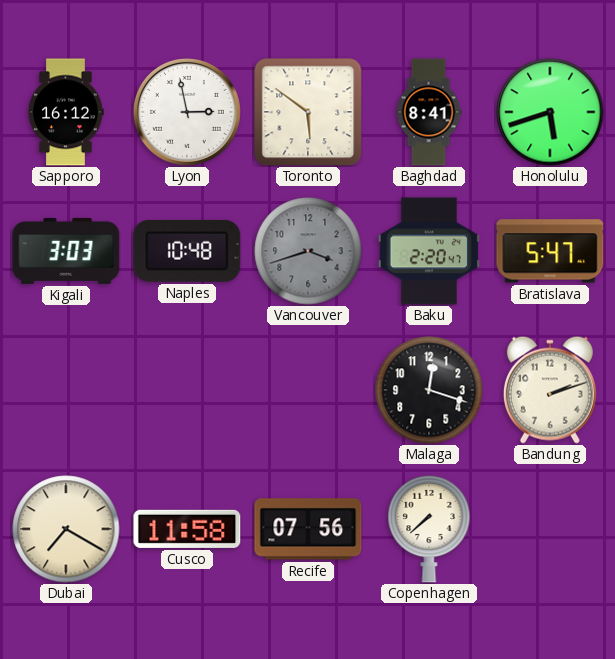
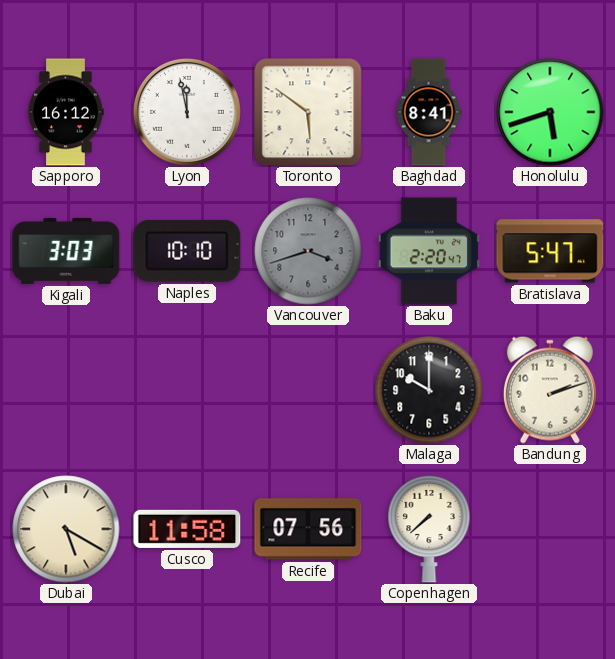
Lyon: 2:58 -> 11:58
Naples: 10:48 -> 10:10
Malaga: 12:18 -> 10:00
Dubai: 7:20 -> 5:20
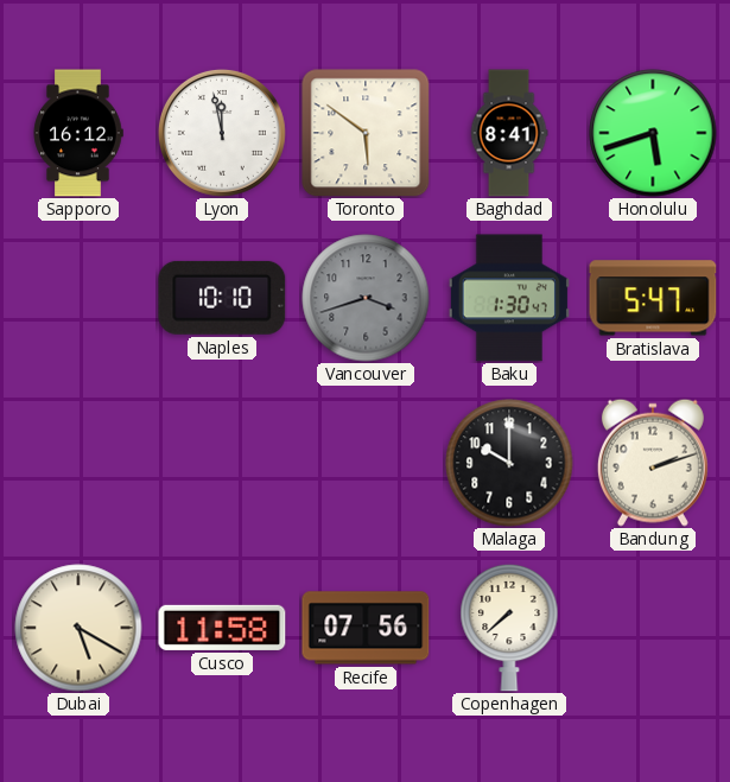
Kigali: 3:03 -> none
Baku: 2:20 -> 1:30
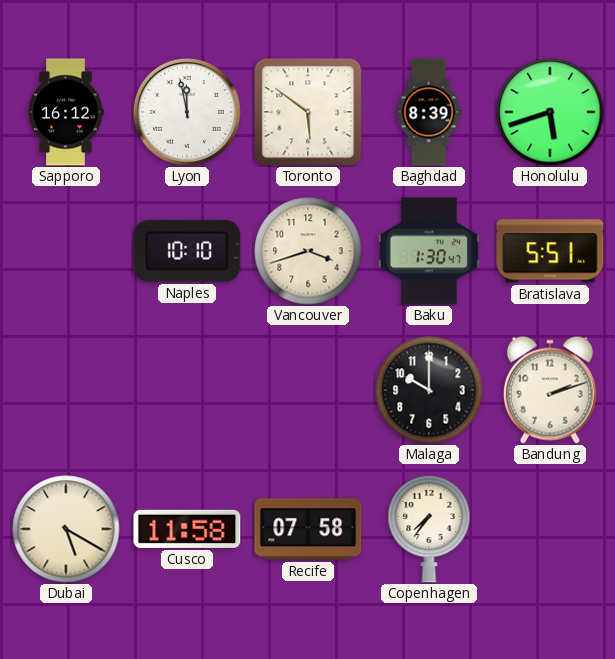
Baghdad: 8:41 -> 8:39
Vancouver dial: grey -> cream
Bratislava: 5:47 -> 5:51
Recife: 07:56 -> 07:58
Copenhagen: 7:38 -> 7:36
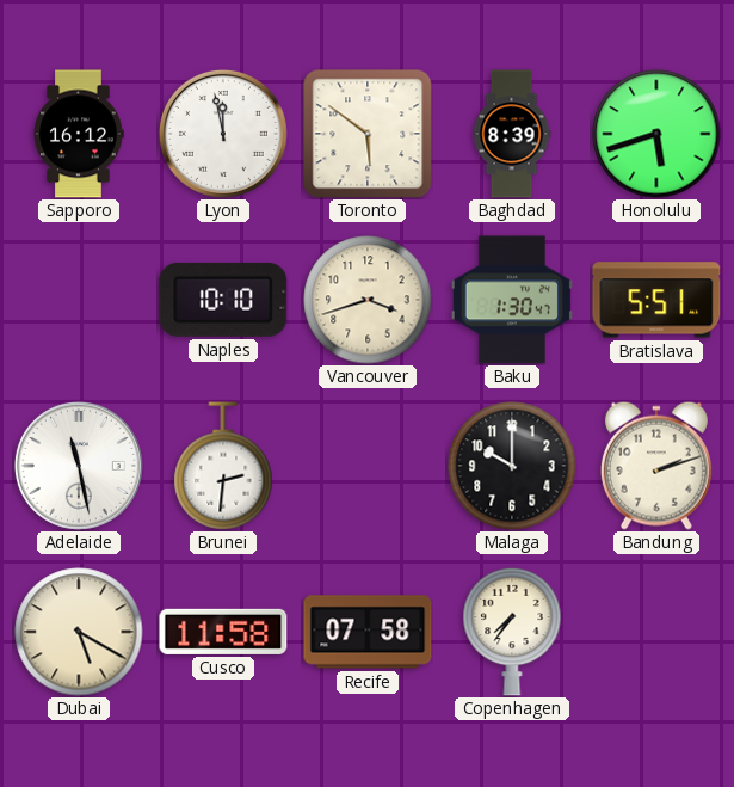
Adelaide: none -> 11:28
Brunei: none -> 2:31
